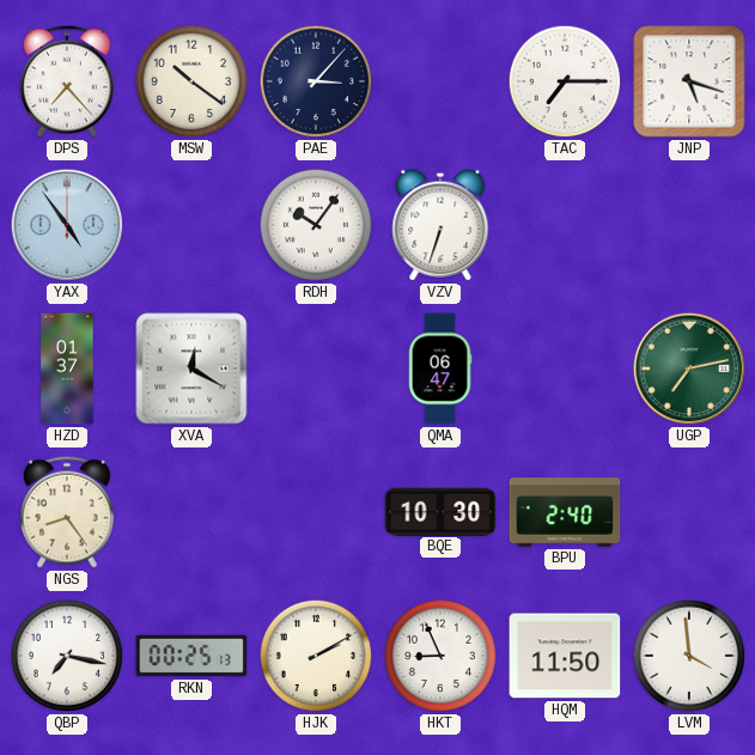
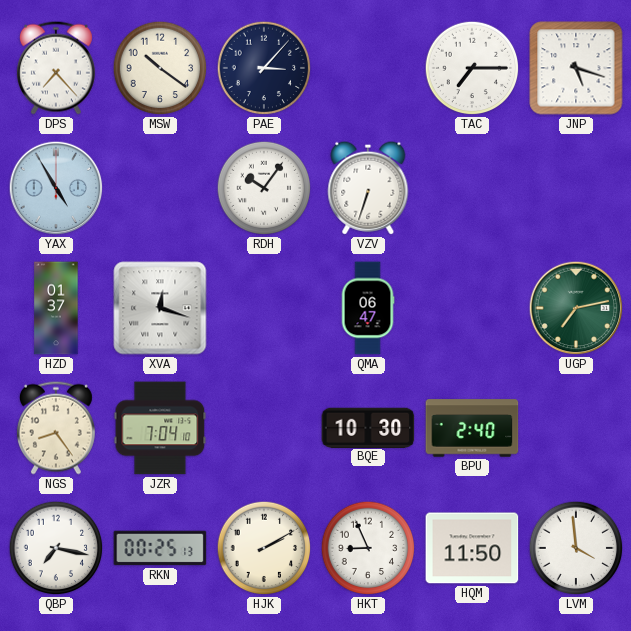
YAX: 4:54 -> 4:55
XVA: 12:20 -> 12:18
JZR: none -> 7:04
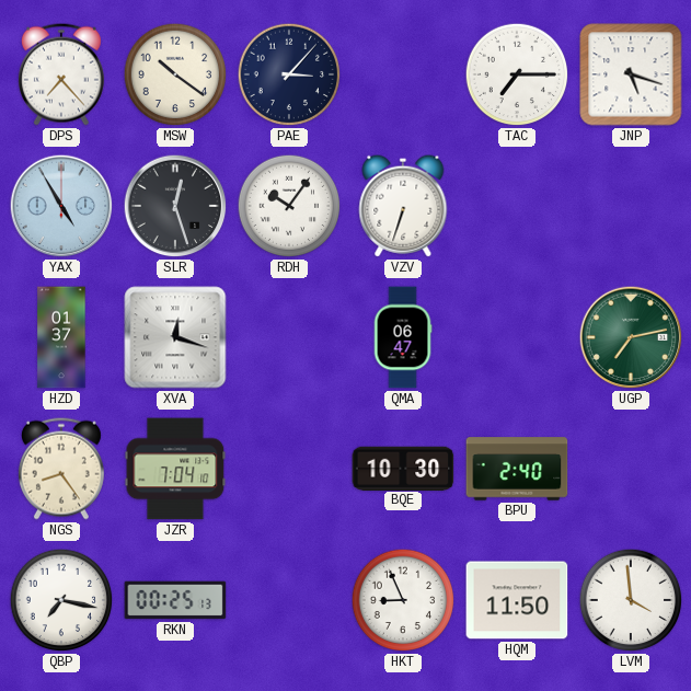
SLR: none -> 12:27
HJK: 2:10 -> none
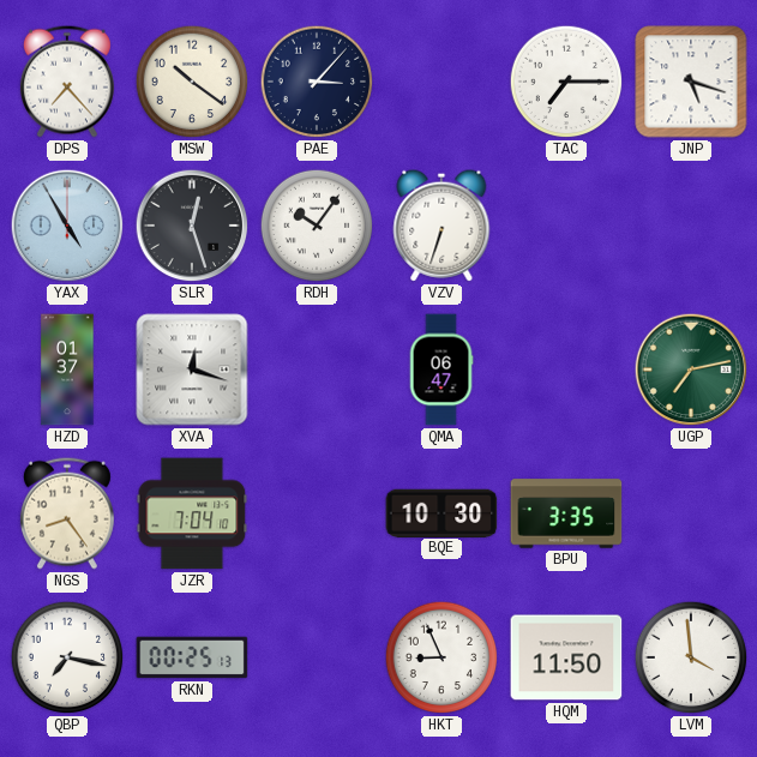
BPU: 2:40 -> 3:35
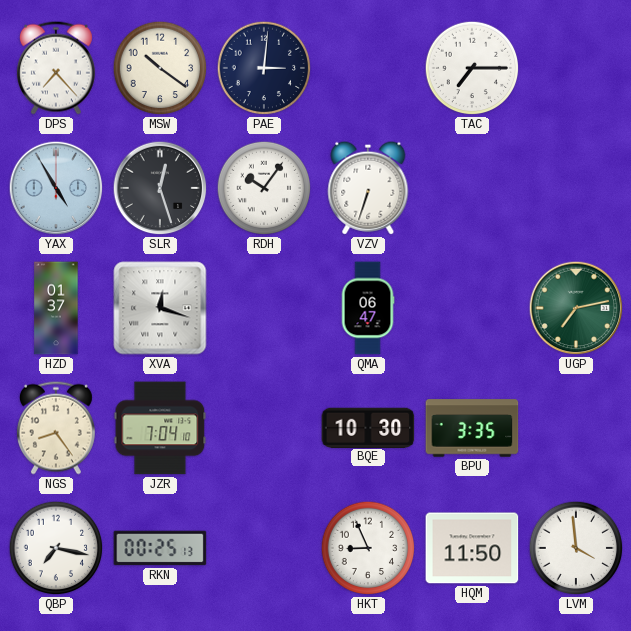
PAE: 3:07 -> 3:01
JNP: 5:18 -> none
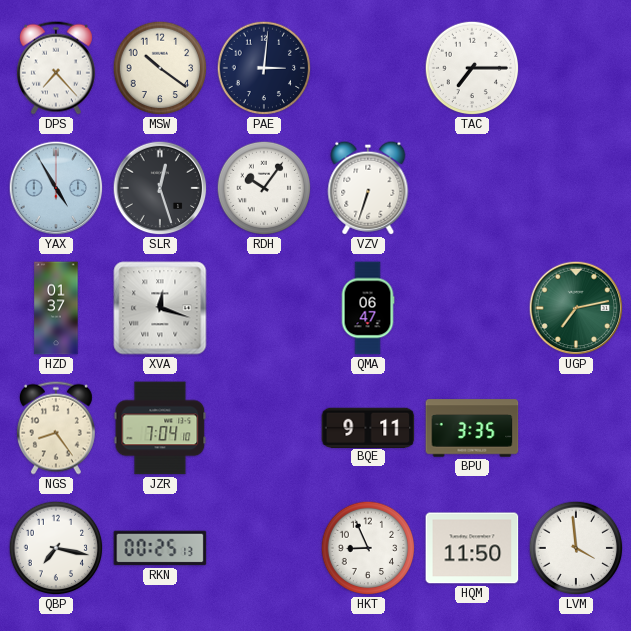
BQE: 10:30 -> 9:11
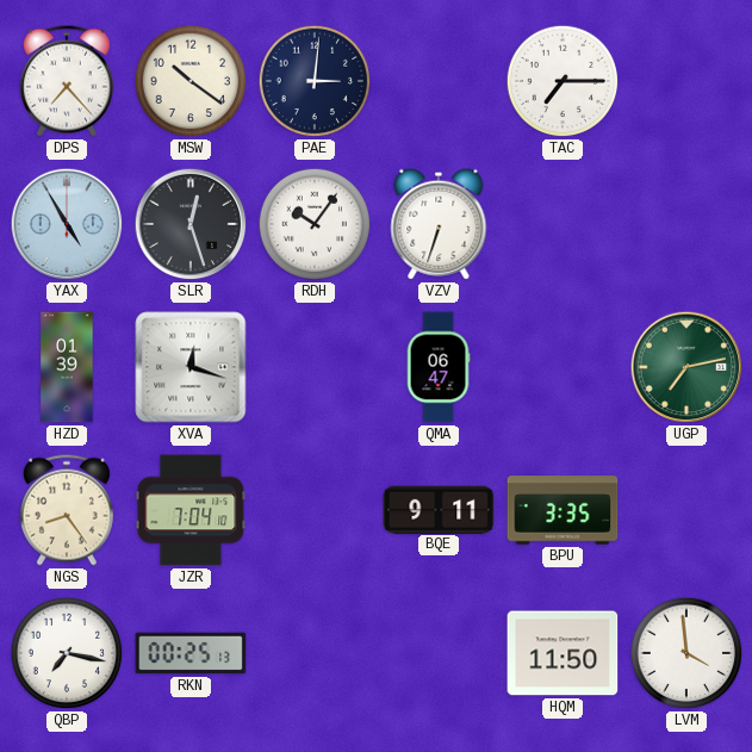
HZD: 01:37 -> 01:39
HKT: 8:56 -> none
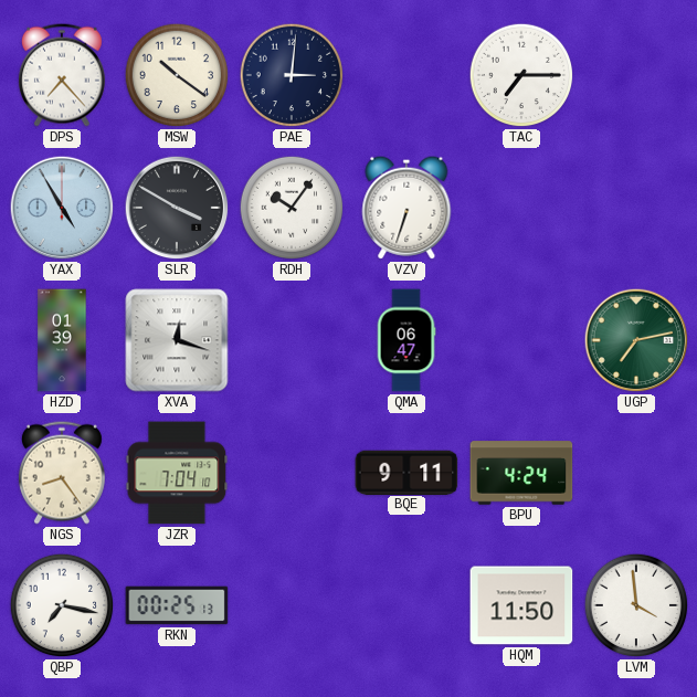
SLR: 12:27 -> 3:50
BPU: 3:35 -> 4:24
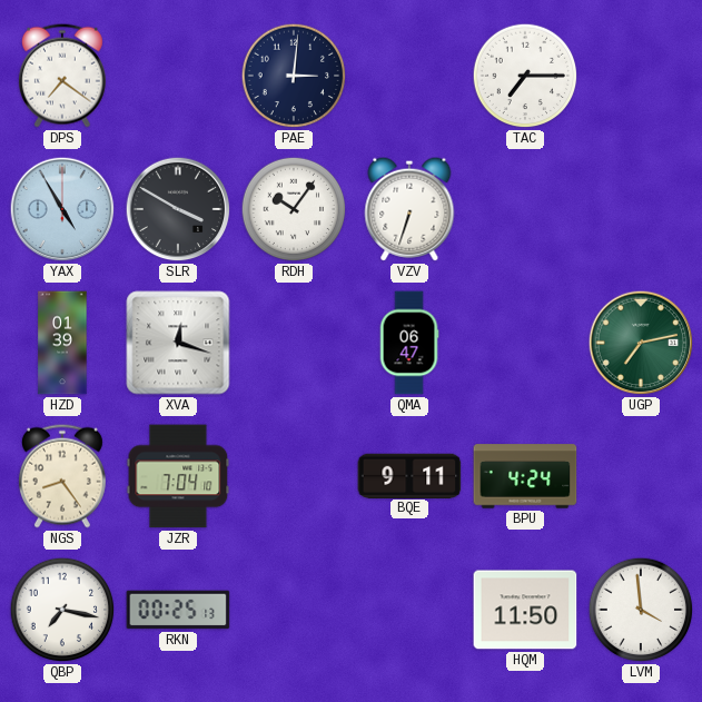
DPS: 7:23 -> 7:21
MSW: 10:21 -> none
